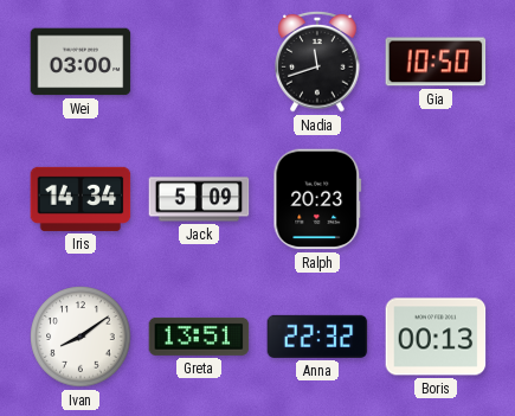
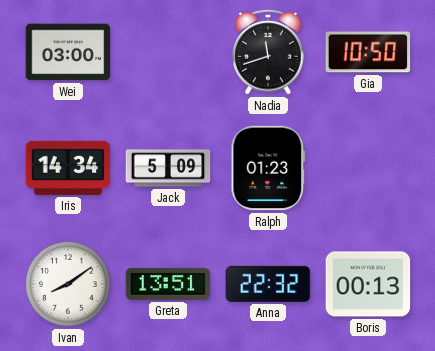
Ralph: 20:23 -> 01:23
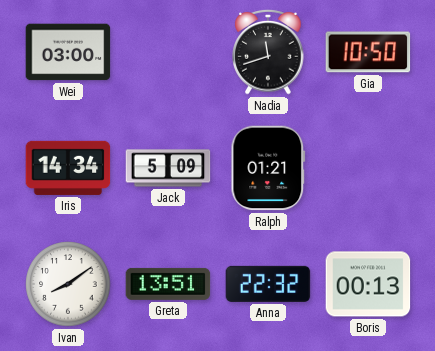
Ralph: 01:23 -> 01:21
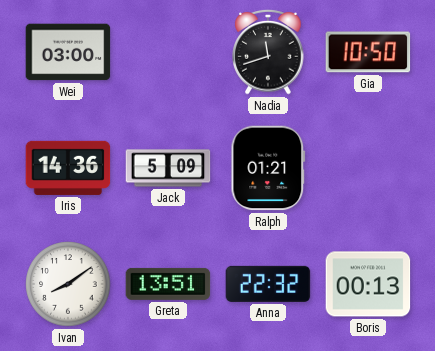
Iris: 14:34 -> 14:36
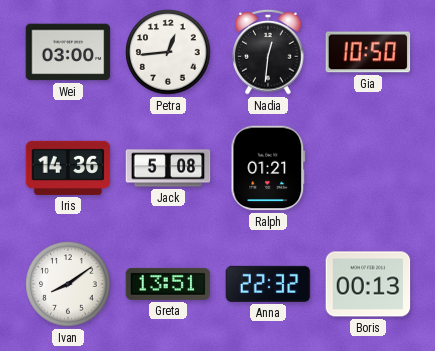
Petra: none -> 12:44
Nadia: 11:42 -> 12:31
Jack: 5:09 -> 5:08
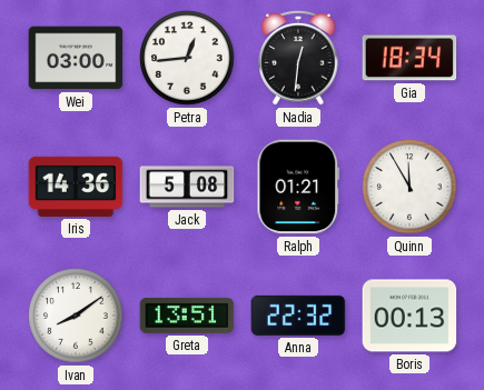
Gia: 10:50 -> 18:34
Quinn: none -> 11:55
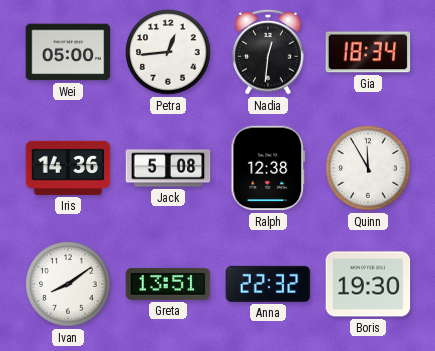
Wei: 03:00 -> 05:00
Ralph: 01:21 -> 12:38
Boris: 00:13 -> 19:30
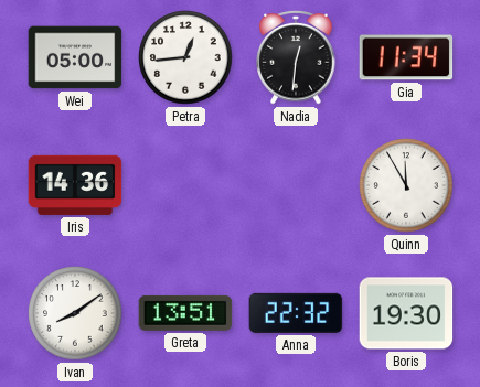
Gia: 18:34 -> 11:34
Jack: 5:08 -> none
Ralph: 12:38 -> none
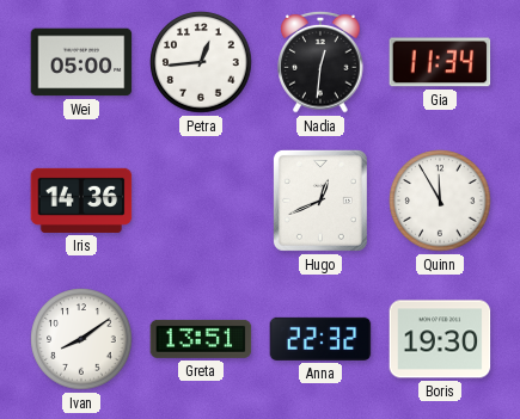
Hugo: none -> 12:41
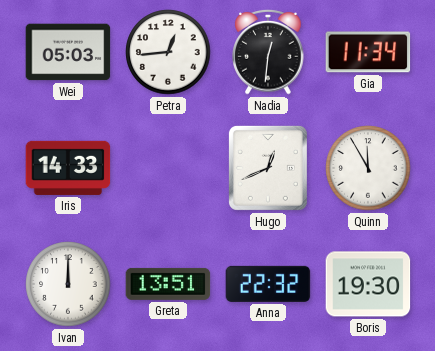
Wei: 05:00 -> 05:03
Iris: 14:36 -> 14:33
Ivan: 8:09 -> 12:00
